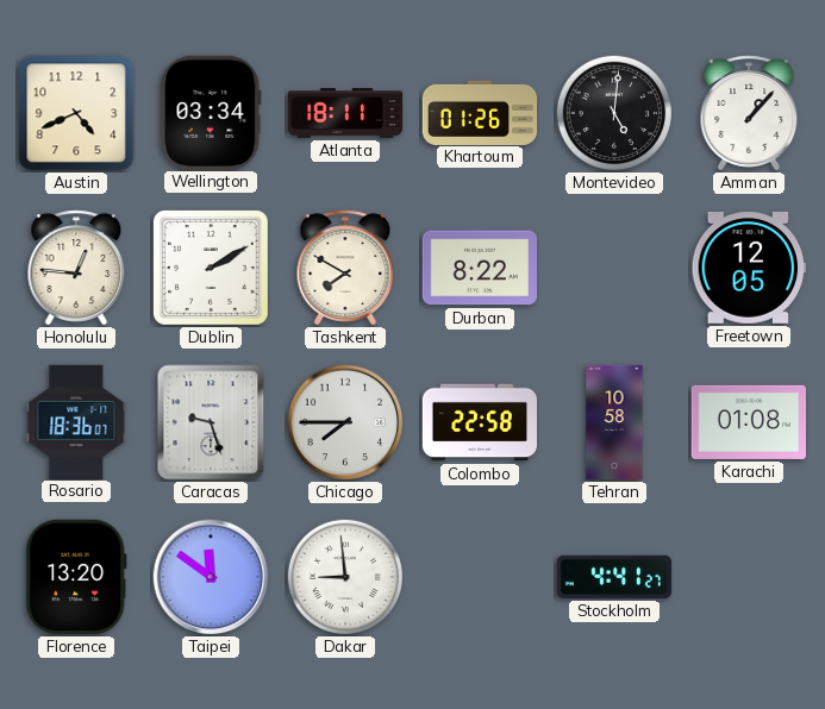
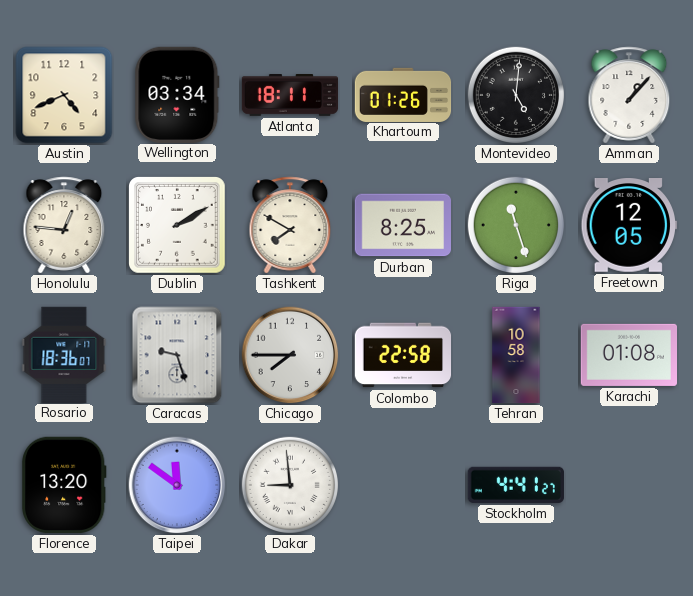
Durban: 8:22 -> 8:25
Riga: none -> 11:27
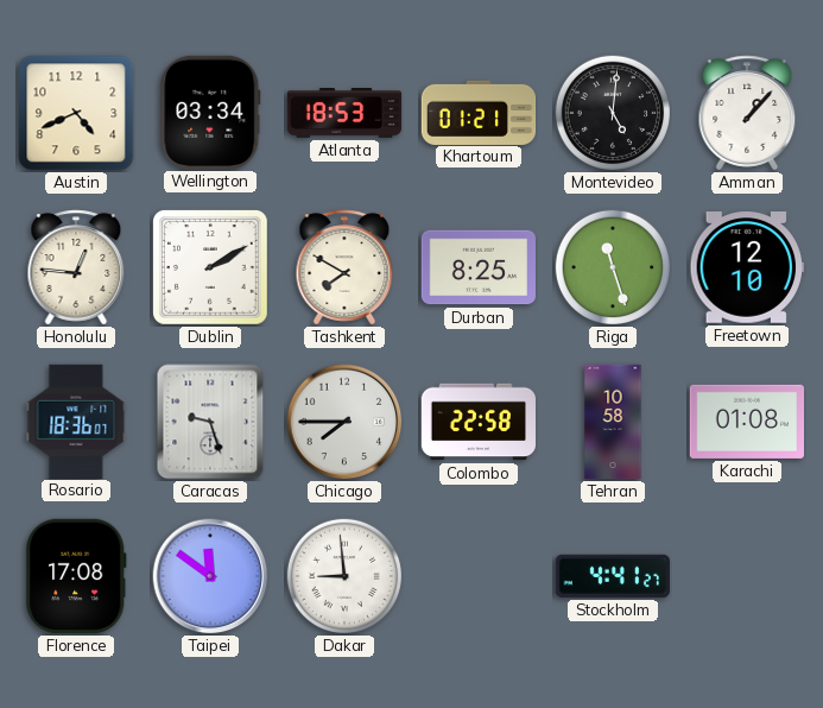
Atlanta: 18:11 -> 18:53
Khartoum: 01:26 -> 01:21
Freetown: 12:05 -> 12:10
Florence: 13:20 -> 17:08
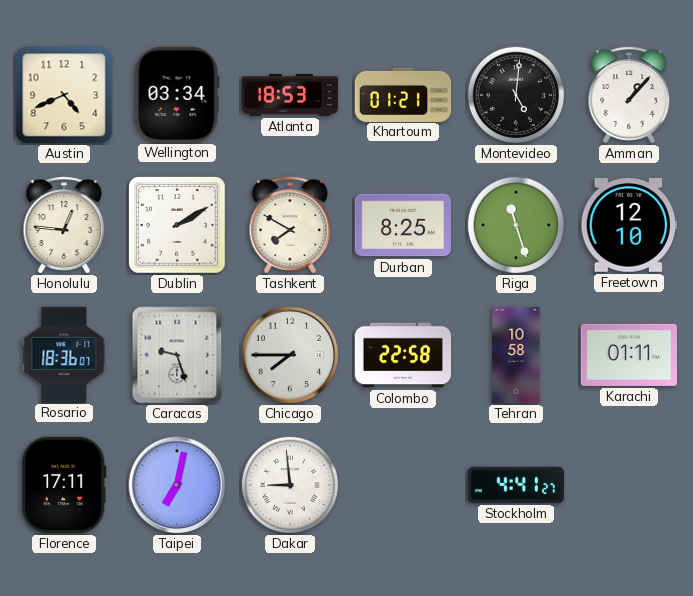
Karachi: 01:08 -> 01:11
Florence: 17:08 -> 17:11
Taipei: 11:51 -> 7:02
